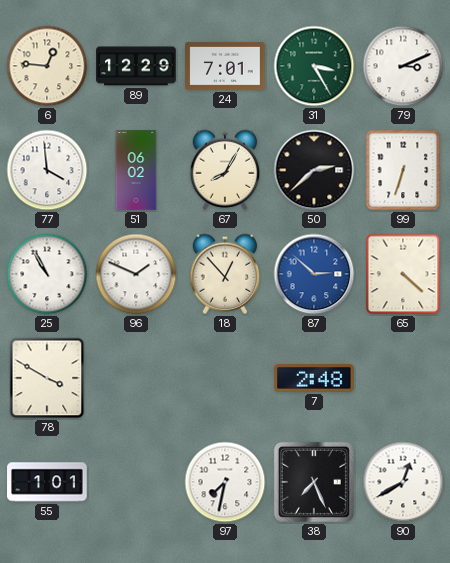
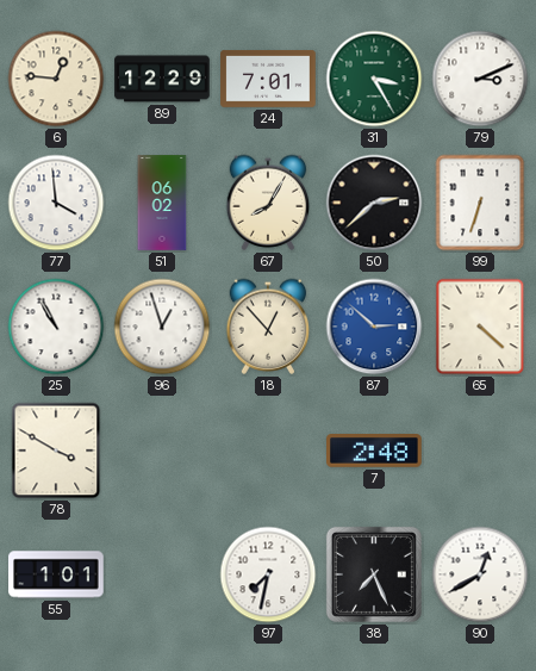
96: 1:49 -> 12:57
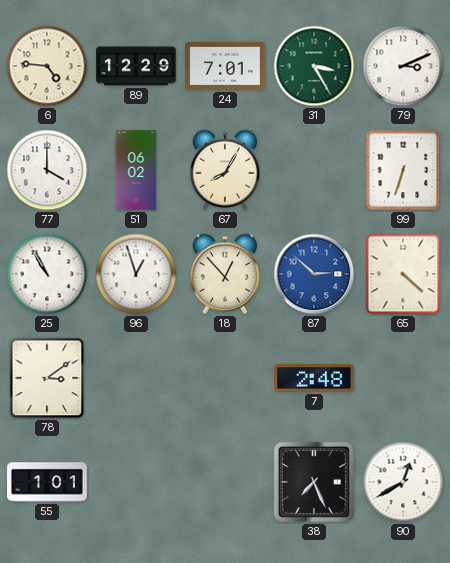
6: 12:46 -> 4:46
77: 3:59 -> 4:00
50: 2:38 -> none
78: 3:50 -> 3:09
97: 7:32 -> none
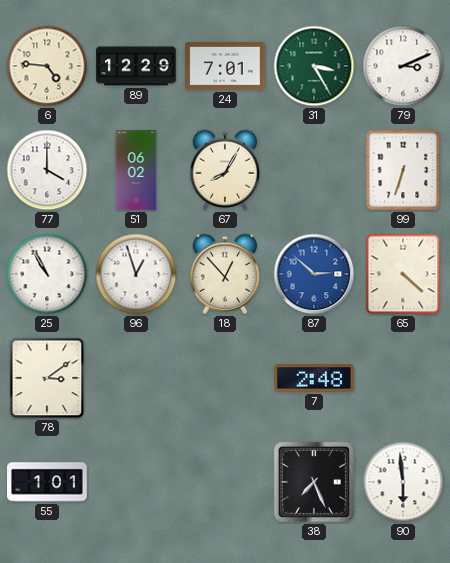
90: 12:40 -> 5:59
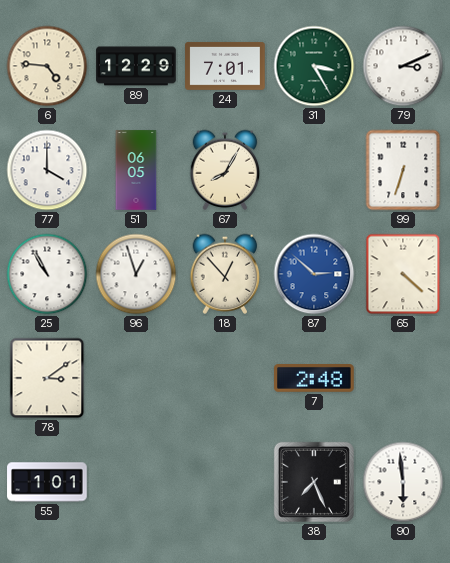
51: 06:02 -> 06:05
